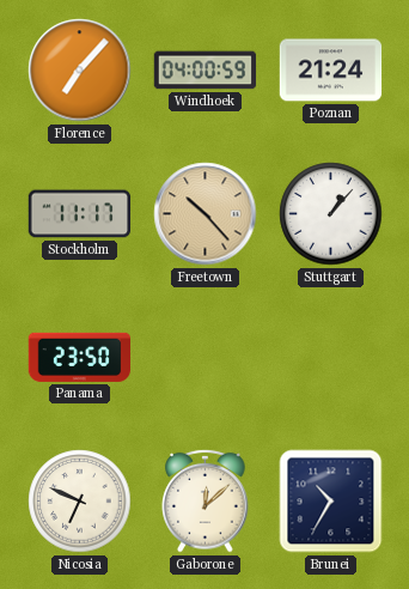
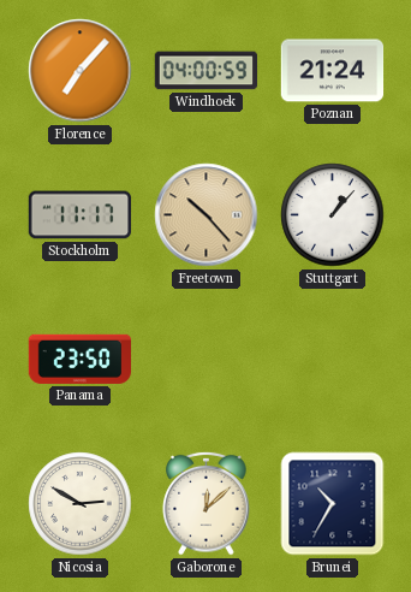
Nicosia: 6:49 -> 2:50
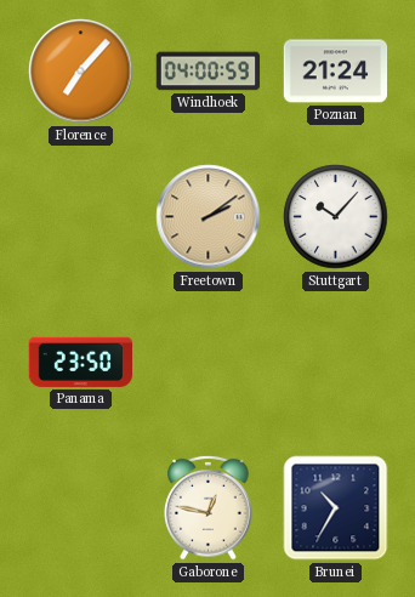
Stockholm: 11:17 -> none
Freetown: 10:23 -> 2:09
Stuttgart: 1:07 -> 10:07
Nicosia: 2:50 -> none
Gaborone: 12:08 -> 12:47
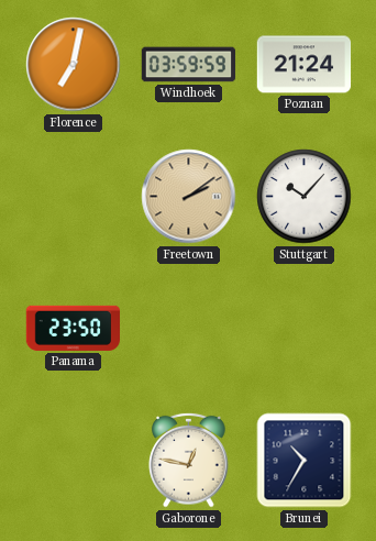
Florence: 7:07 -> 7:02
Windhoek: 04:00 -> 03:59
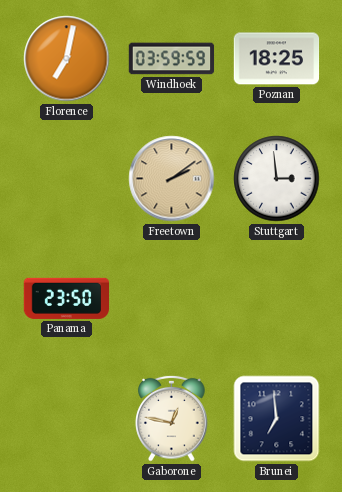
Poznan: 21:24 -> 18:25
Stuttgart: 10:07 -> 2:59
Brunei: 10:35 -> 6:59
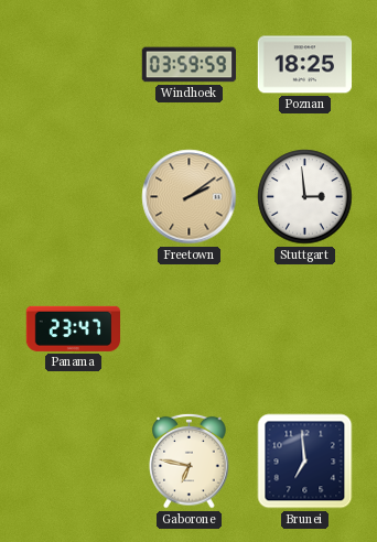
Florence: 7:02 -> none
Panama: 23:50 -> 23:47
Gaborone: 12:47 -> 6:47
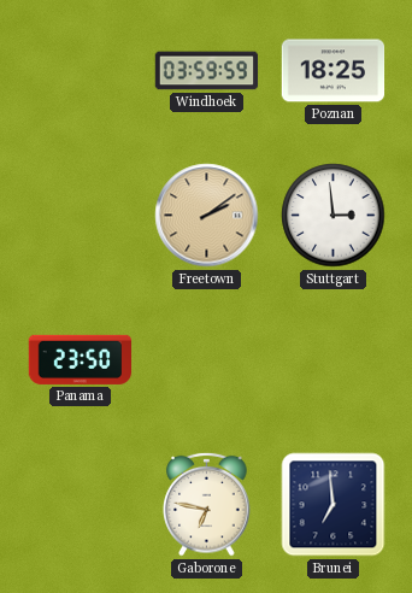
Panama: 23:47 -> 23:50
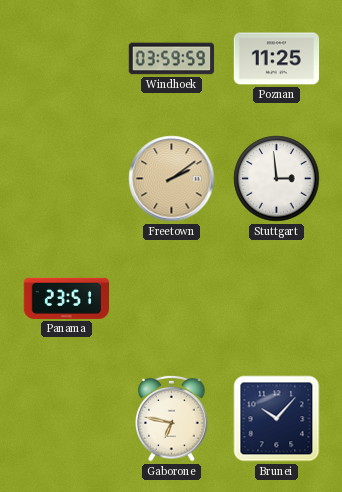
Poznan: 18:25 -> 11:25
Panama: 23:50 -> 23:51
Brunei: 6:59 -> 10:07
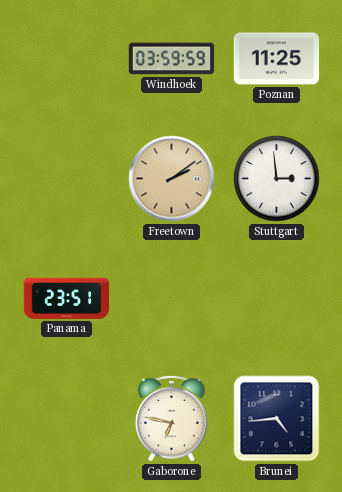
Brunei: 10:07 -> 4:44
